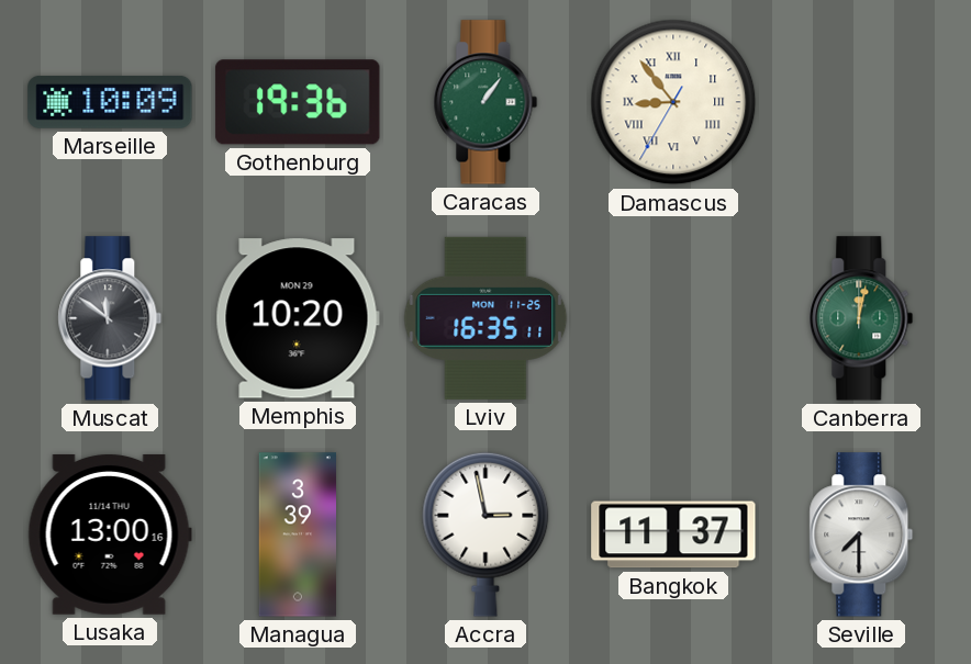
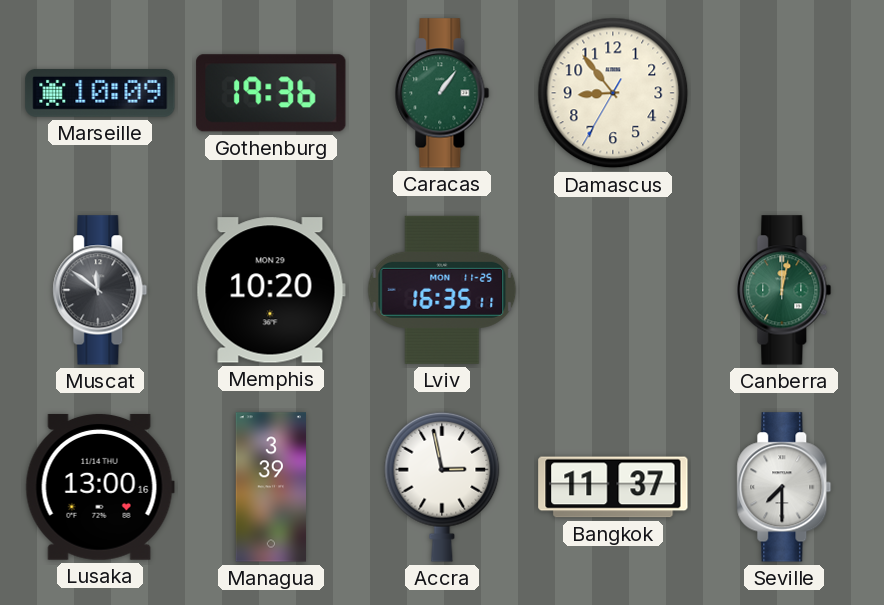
Damascus numerals: Roman -> Arabic
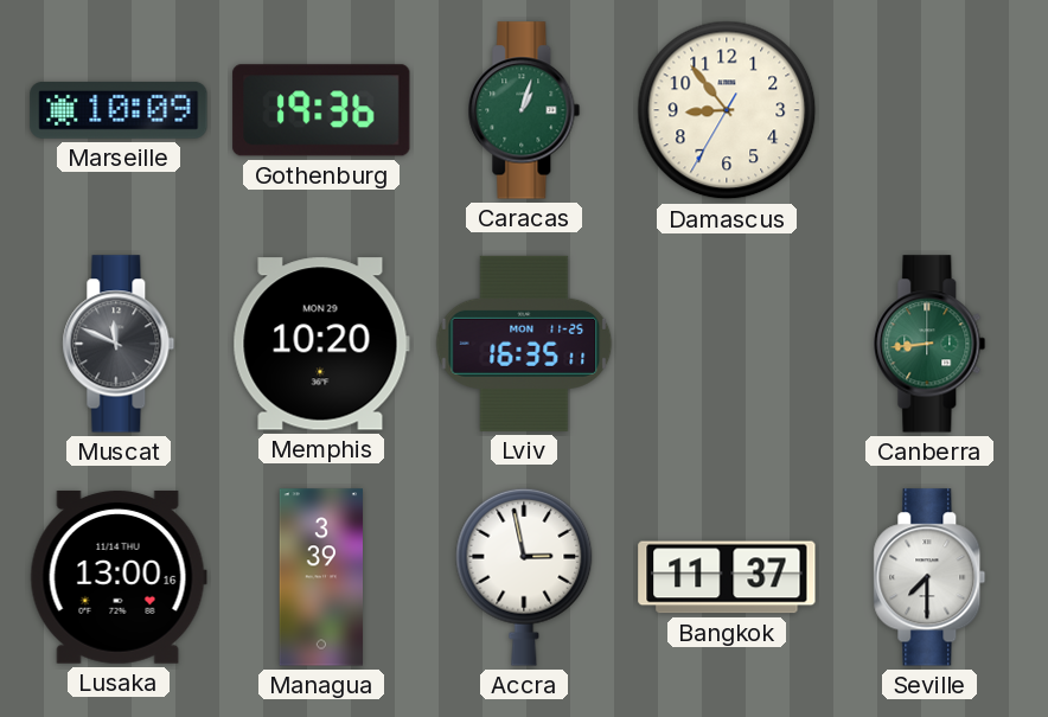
Caracas: 1:06 -> 1:03
Muscat: 11:51 -> 11:49
Canberra: 12:02 -> 8:44
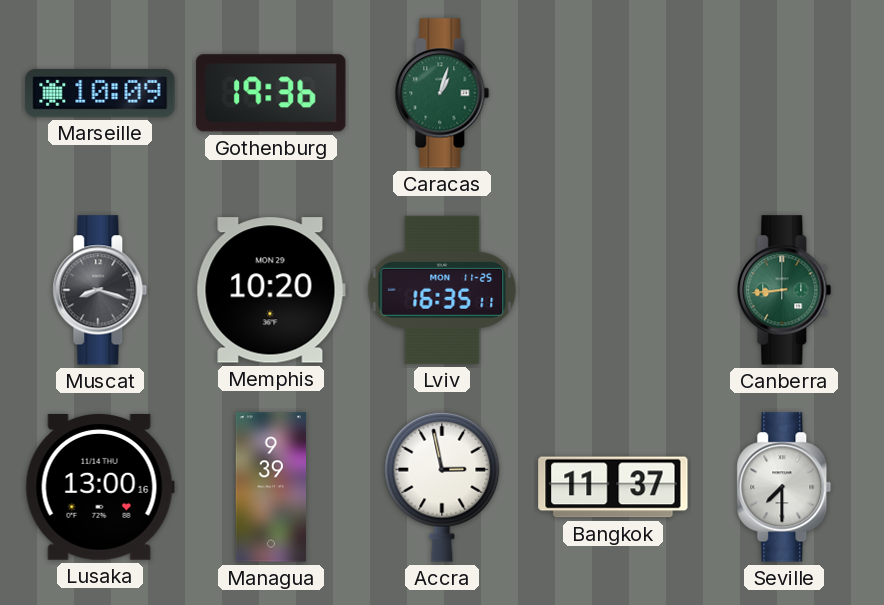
Damascus: 8:53 -> none
Muscat: 11:49 -> 8:18
Managua: 3:39 -> 9:39
